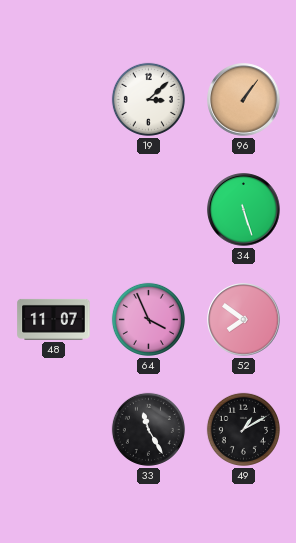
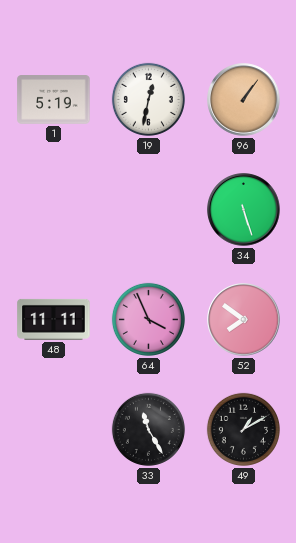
1: none -> 5:19
19: 3:08 -> 12:32
48: 11:07 -> 11:11
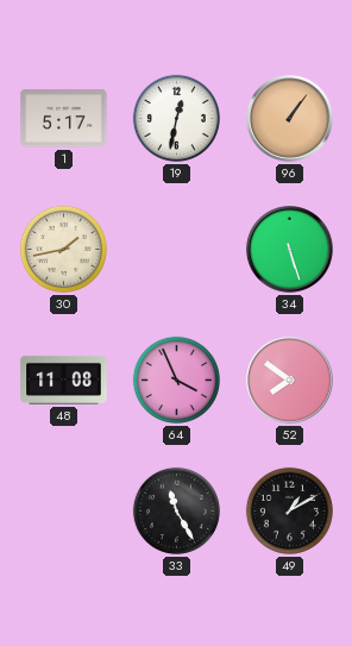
1: 5:19 -> 5:17
30: none -> 1:43
48: 11:11 -> 11:08
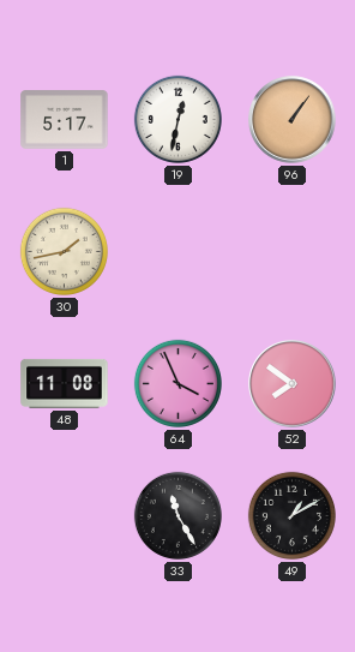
34: 5:27 -> none
